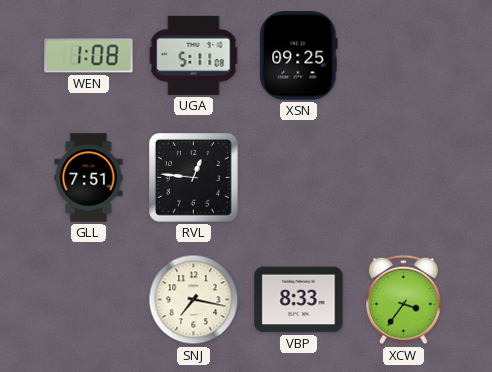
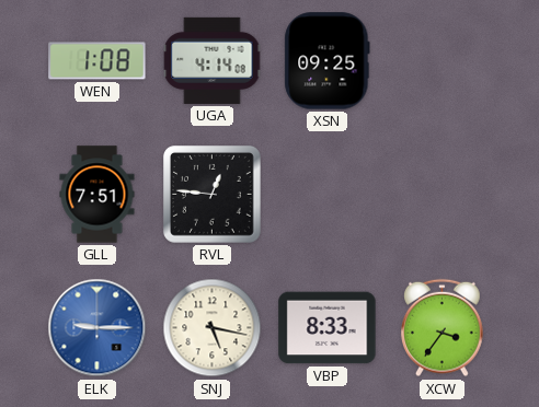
UGA: 5:11 -> 4:14
ELK: none -> 9:15
SNJ: 7:17 -> 5:17
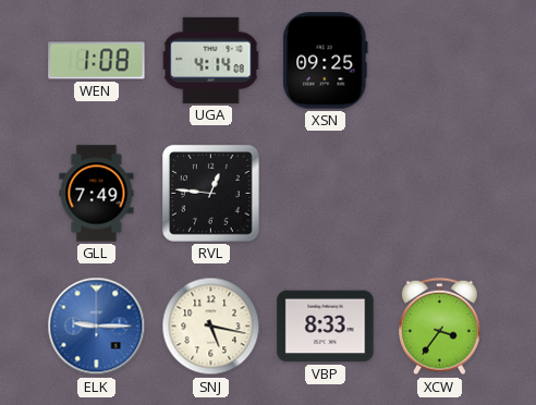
GLL: 7:51 -> 7:49
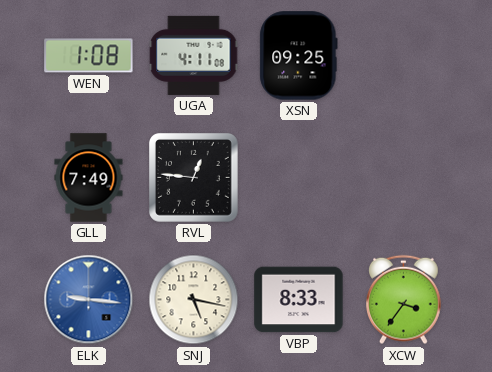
UGA: 4:14 -> 4:11
ELK: 9:15 -> 9:16
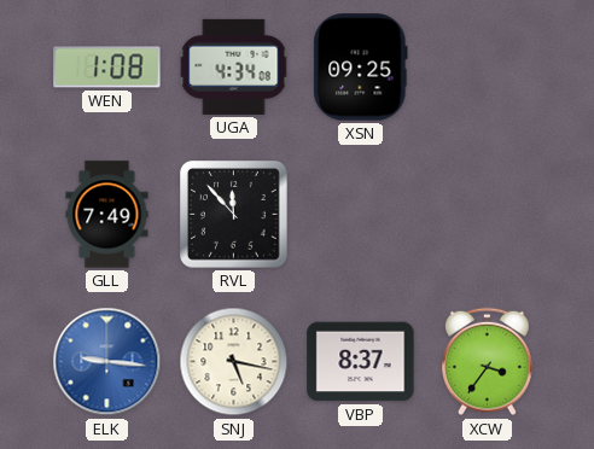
UGA: 4:11 -> 4:34
RVL: 12:46 -> 11:53
VBP: 8:33 -> 8:37
